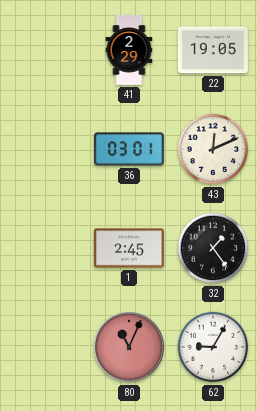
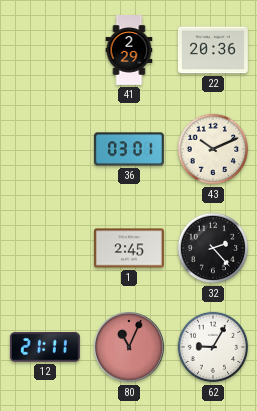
22: 19:05 -> 20:36
43: 12:11 -> 10:11
32: 1:24 -> 2:23
12: none -> 21:11
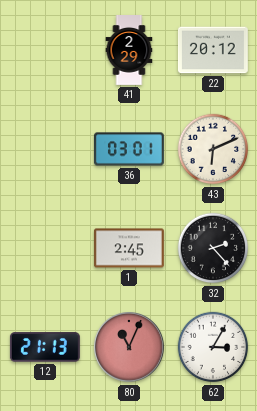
22: 20:36 -> 20:12
43: 10:11 -> 6:11
12: 21:11 -> 21:13
62: 9:05 -> 3:05
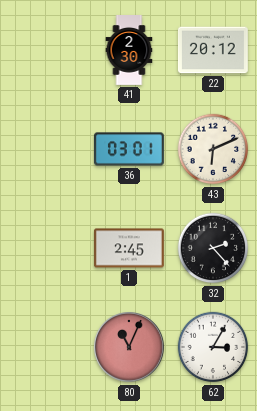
41: 2:29 -> 2:30
12: 21:13 -> none
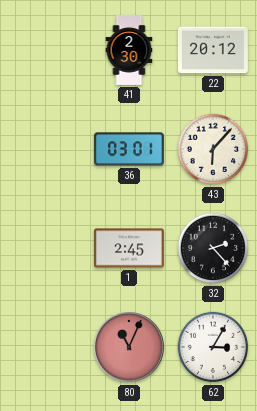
43: 6:11 -> 6:07
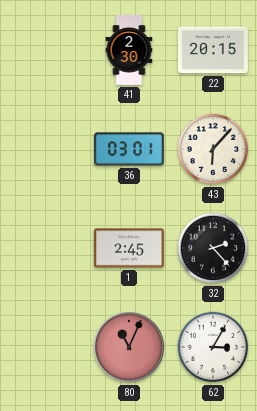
22: 20:12 -> 20:15
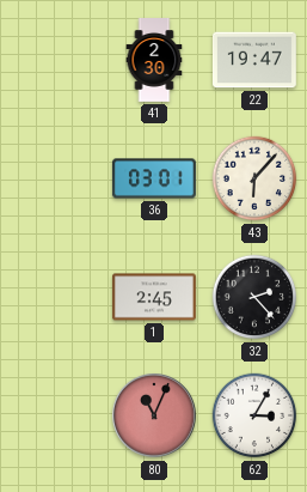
22: 20:15 -> 19:47
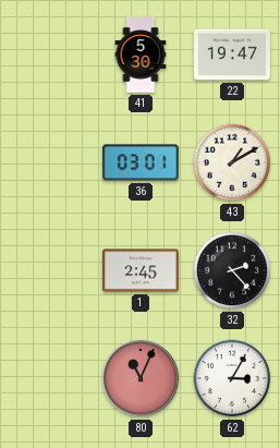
41: 2:30 -> 5:30
43: 6:07 -> 1:10
